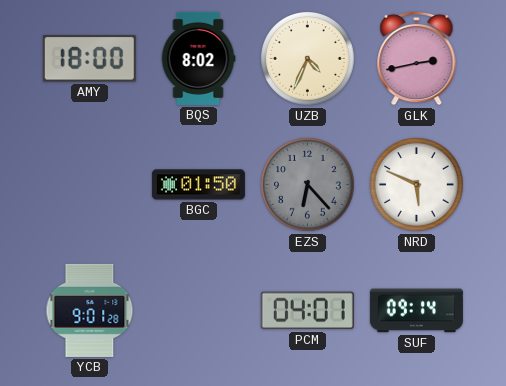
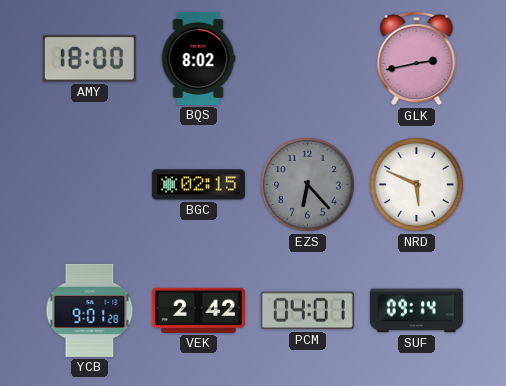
UZB: 4:34 -> none
BGC: 01:50 -> 02:15
VEK: none -> 2:42
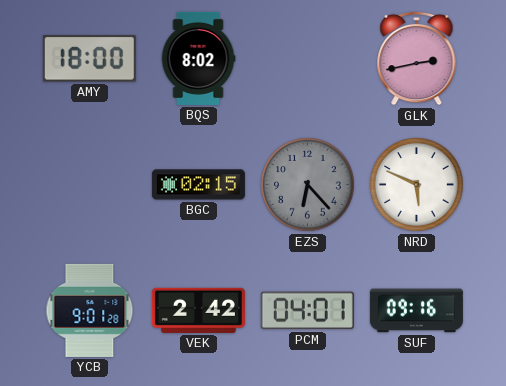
SUF: 09:14 -> 09:16
